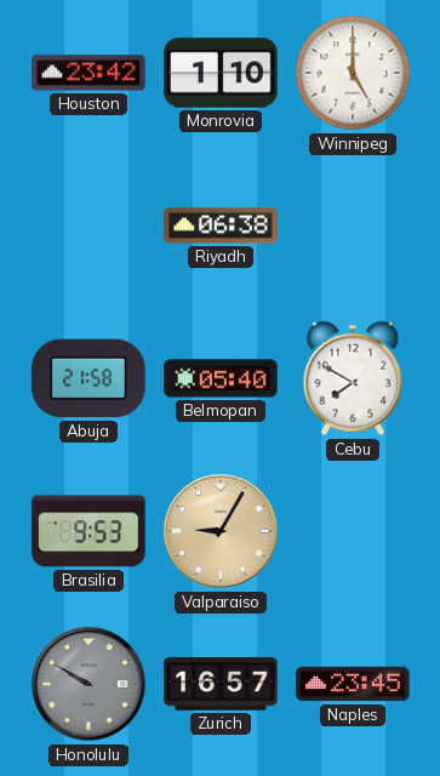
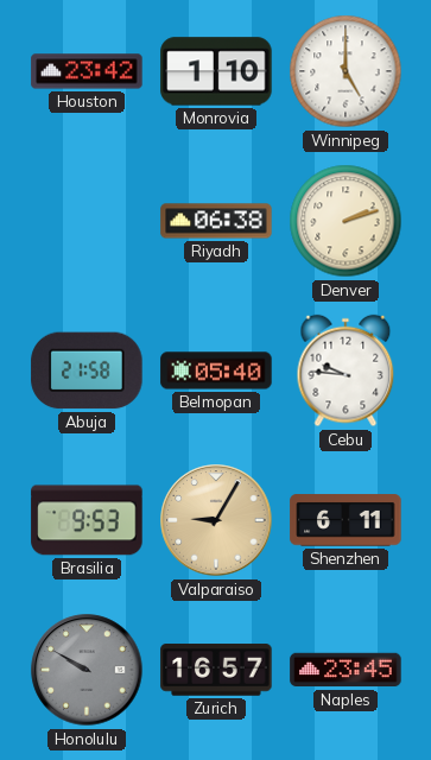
Denver: none -> 2:12
Cebu: 7:50 -> 9:46
Shenzhen: none -> 6:11
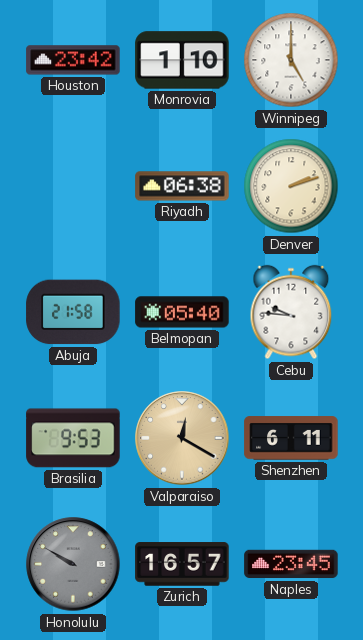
Valparaiso: 9:05 -> 12:20
